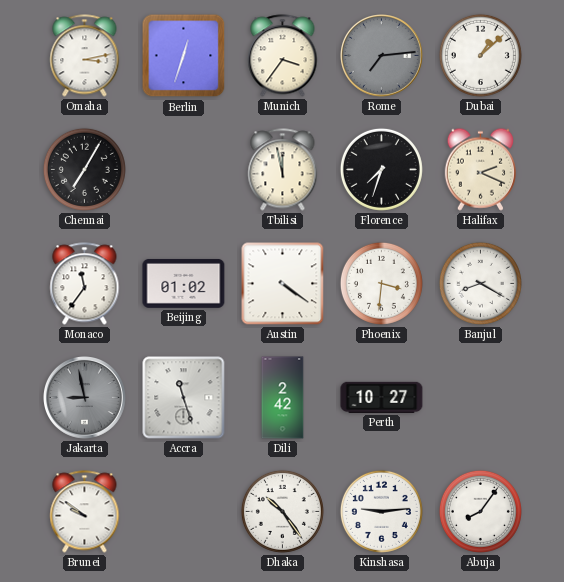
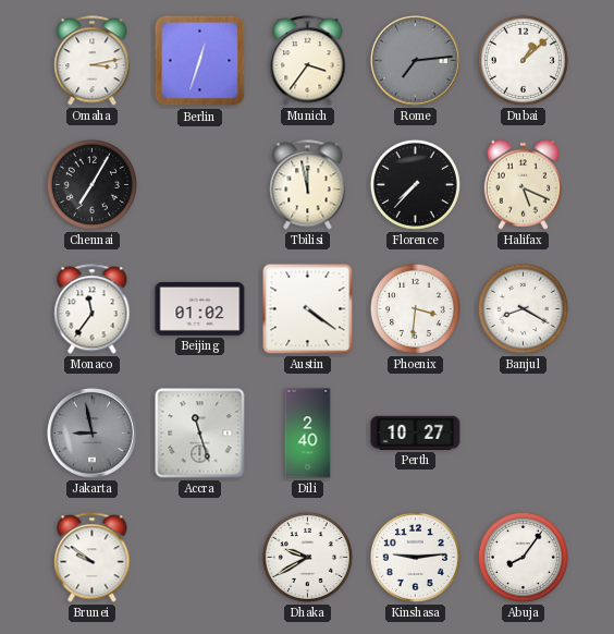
Florence: 7:33 -> 7:37
Halifax: 2:19 -> 5:19
Dili: 2:42 -> 2:40
Dhaka: 10:24 -> 9:40
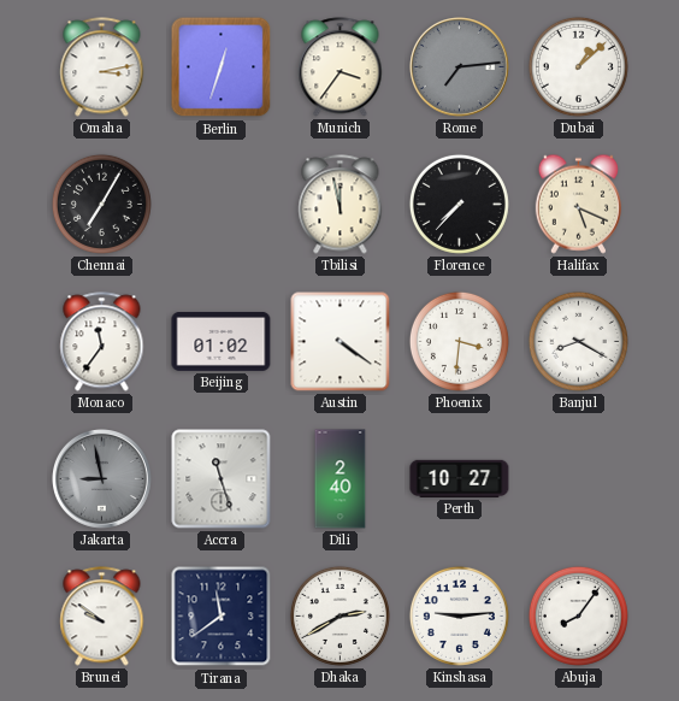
Tirana: none -> 11:39
Dhaka: 9:40 -> 2:40
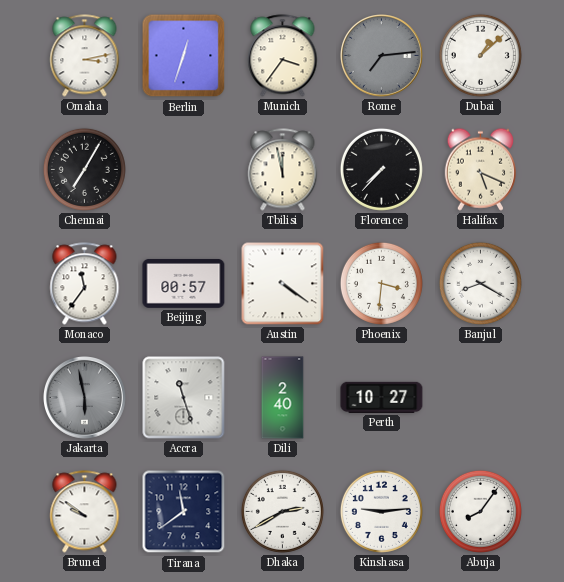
Beijing: 01:02 -> 00:57
Jakarta: 8:58 -> 5:58
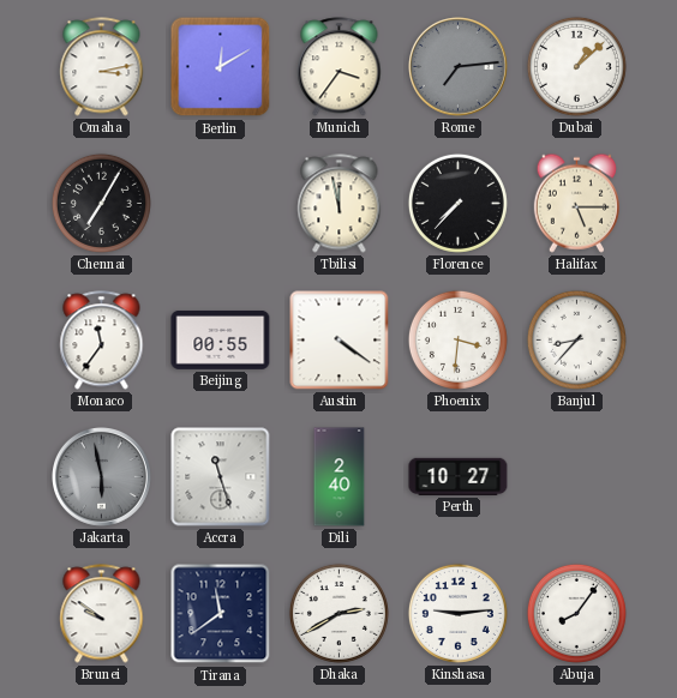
Berlin: 12:33 -> 12:10
Halifax: 5:19 -> 5:15
Beijing: 00:57 -> 00:55
Banjul: 8:20 -> 8:37
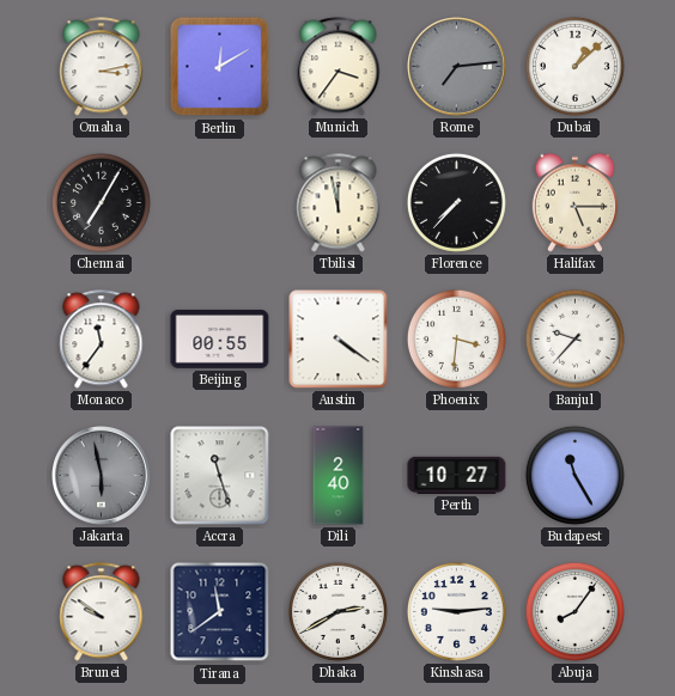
Banjul: 8:37 -> 9:37
Budapest: none -> 11:25
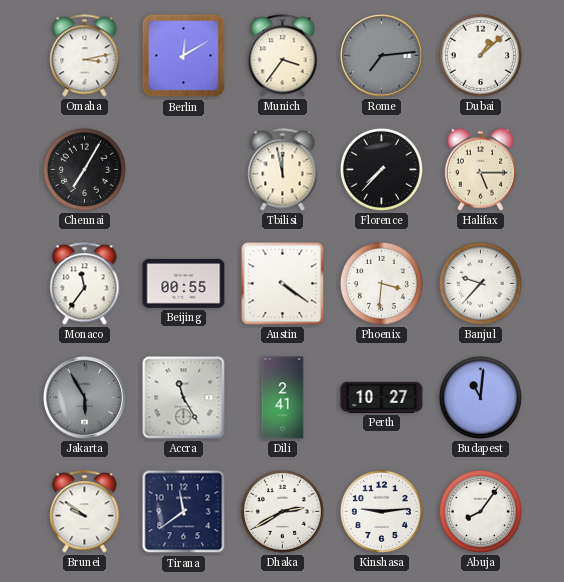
Jakarta: 5:58 -> 5:55
Accra: 11:27 -> 11:25
Dili: 2:40 -> 2:41
Budapest: 11:25 -> 11:01
